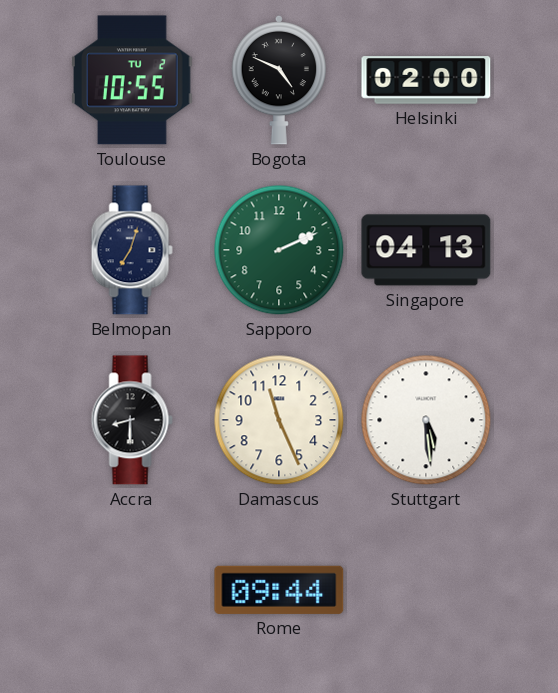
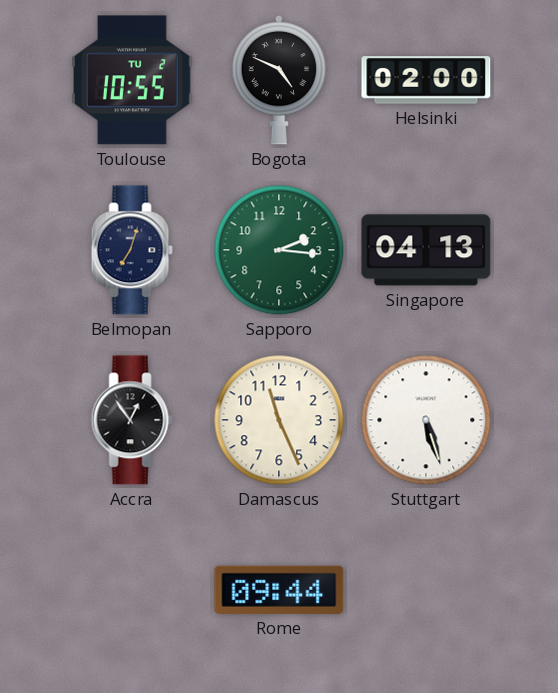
Sapporo: 2:11 -> 2:16
Accra: 8:30 -> 12:54
Stuttgart: 5:29 -> 5:27
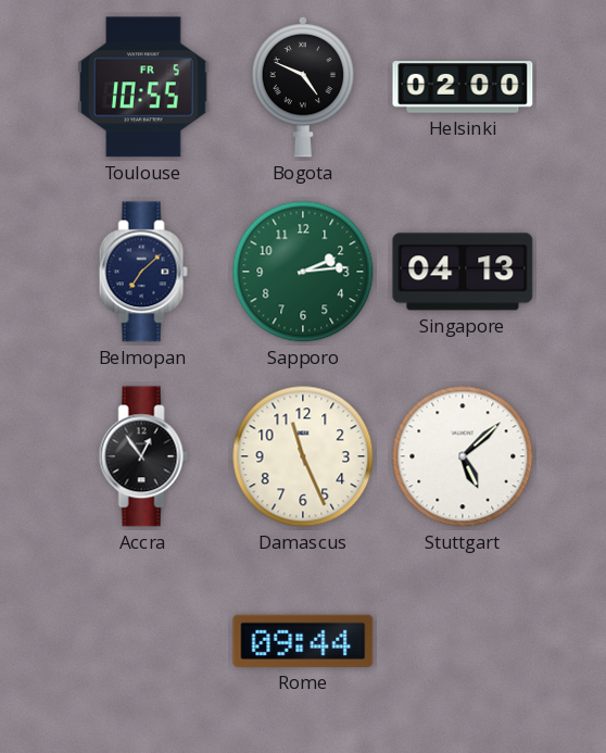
Toulouse date: TU 2 -> FR 5
Belmopan: 7:03 -> 7:08
Sapporo: 2:16 -> 2:14
Stuttgart: 5:27 -> 5:08
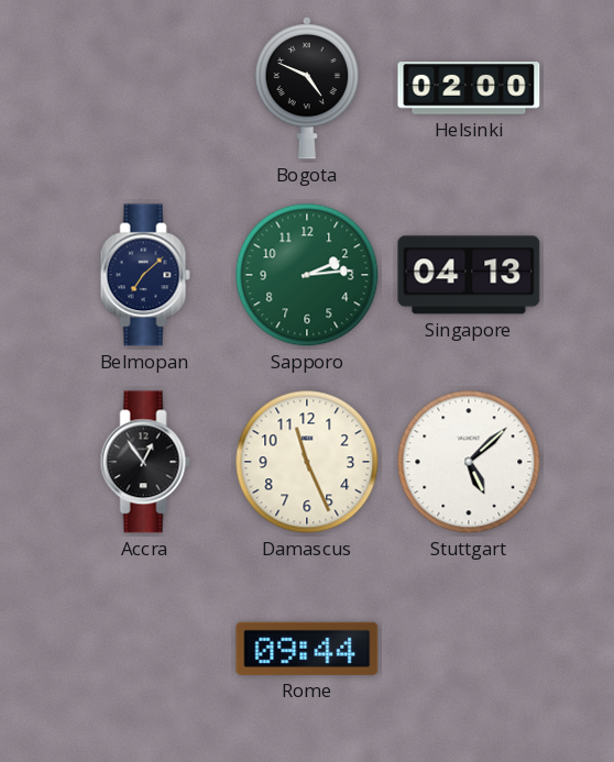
Toulouse: 10:55 -> none
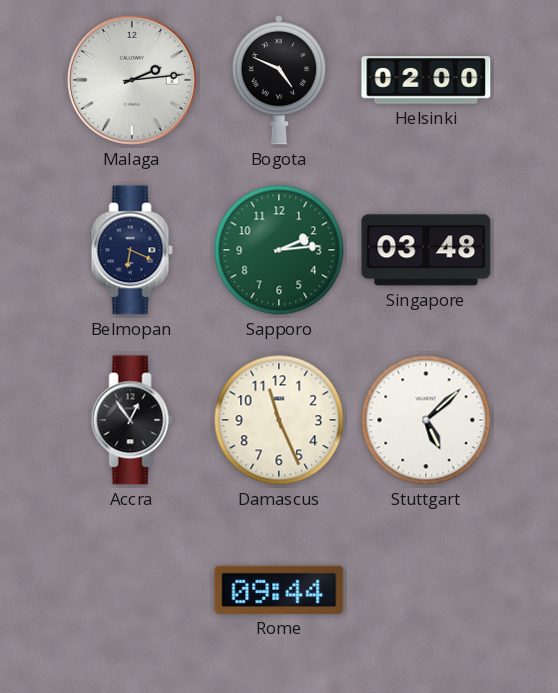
Malaga: none -> 2:14
Belmopan: 7:08 -> 6:19
Singapore: 04:13 -> 03:48
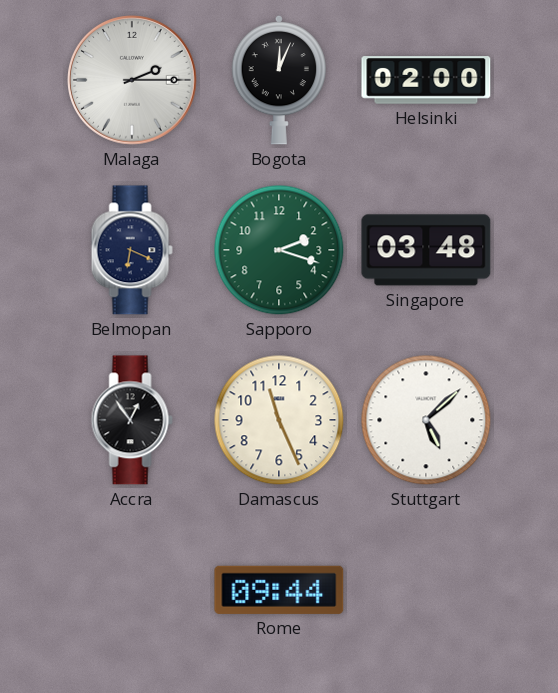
Malaga: 2:14 -> 2:15
Bogota: 4:49 -> 12:04
Sapporo: 2:14 -> 2:18
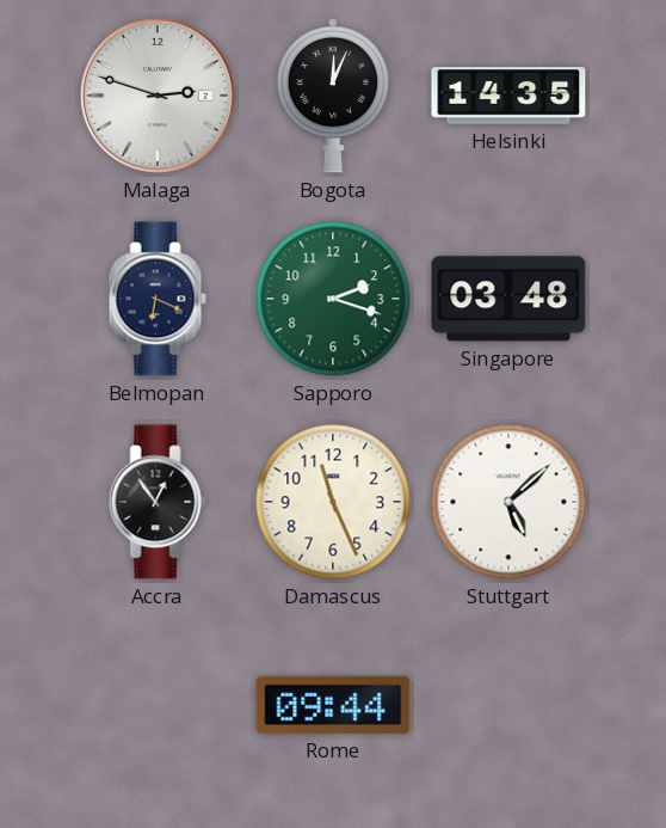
Malaga: 2:15 -> 2:48
Helsinki: 02:00 -> 14:35
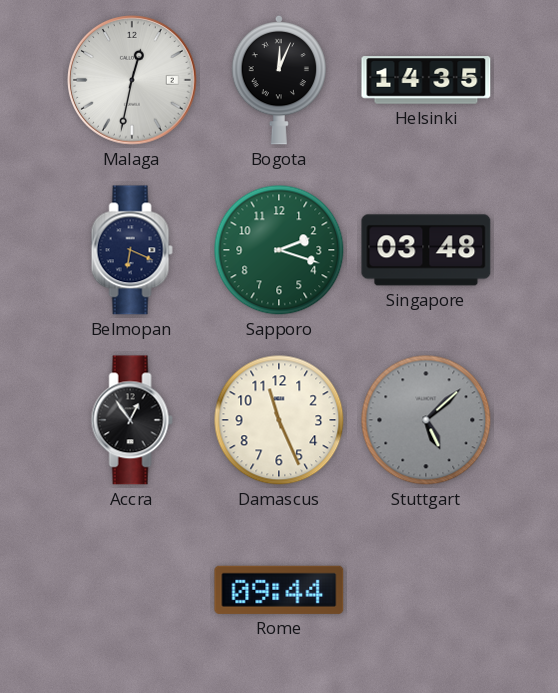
Malaga: 2:48 -> 12:32
Stuttgart dial: white -> grey
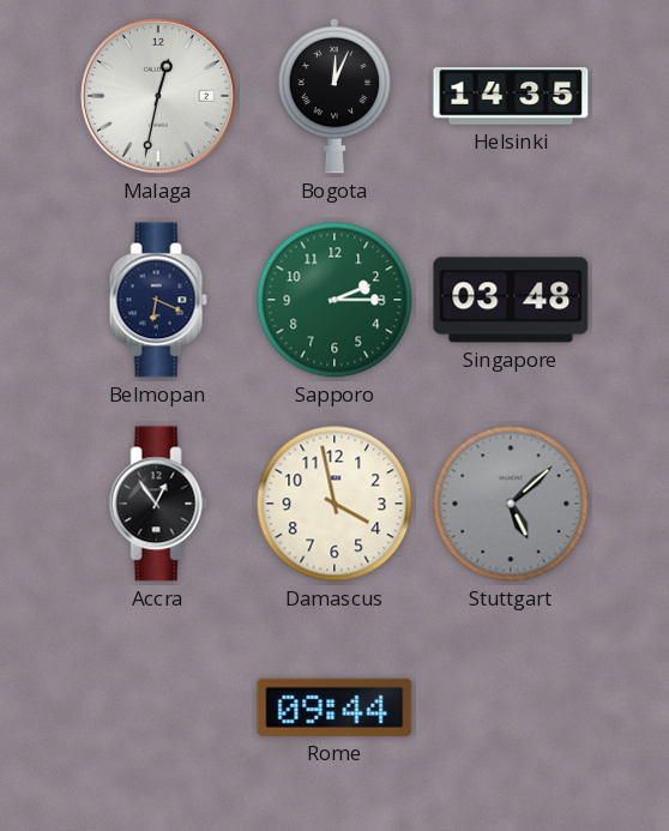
Sapporo: 2:18 -> 2:15
Damascus: 11:26 -> 3:58
